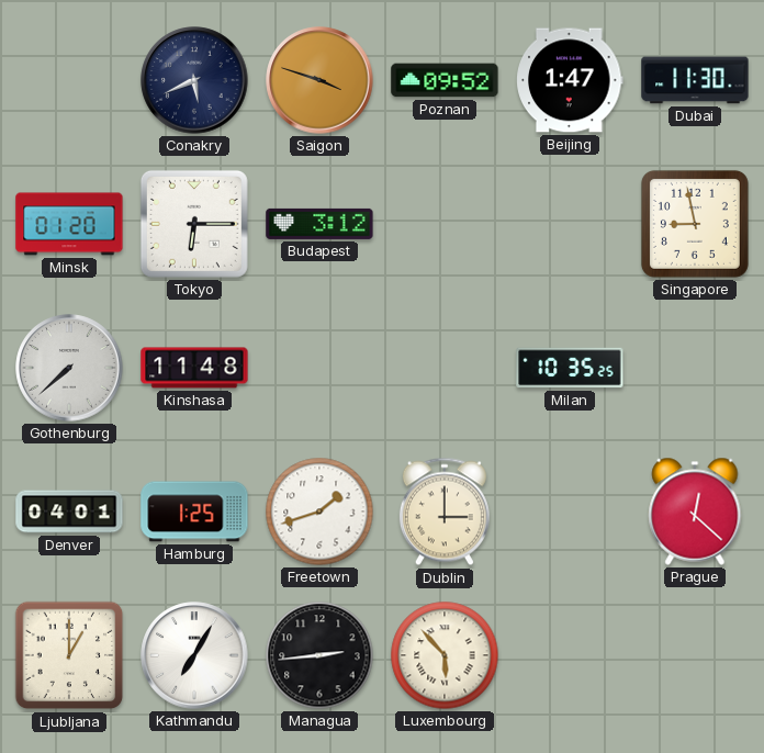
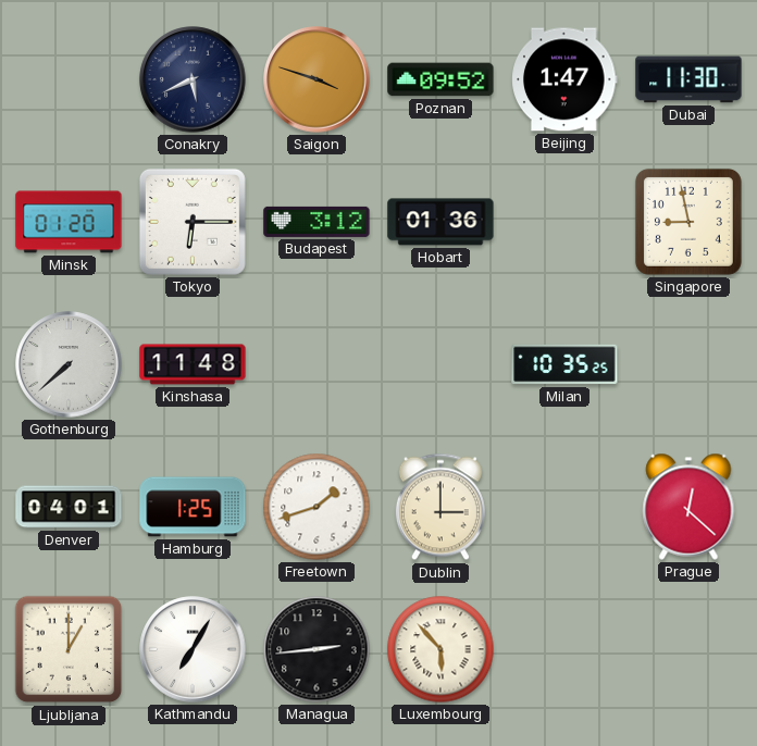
Hobart: none -> 01:36
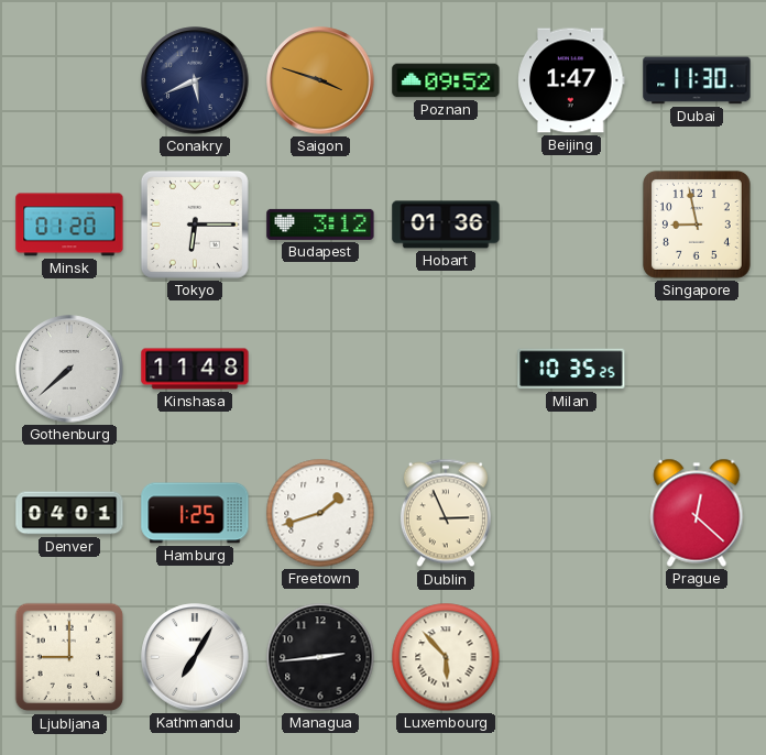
Dublin: 3:00 -> 2:56
Ljubljana: 1:00 -> 9:00
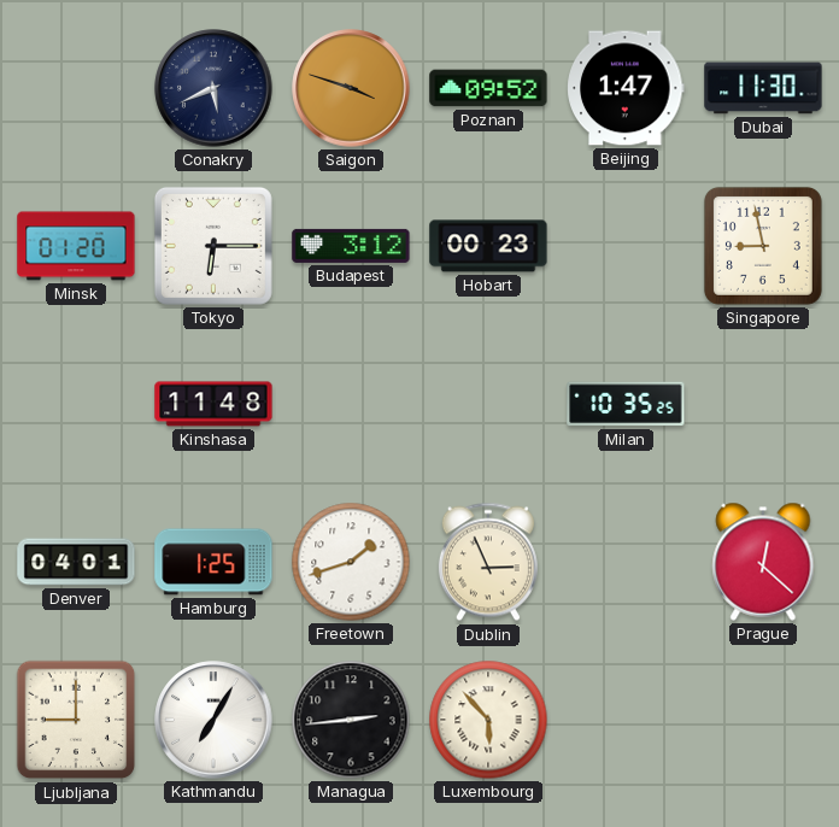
Hobart: 01:36 -> 00:23
Gothenburg: 7:38 -> none
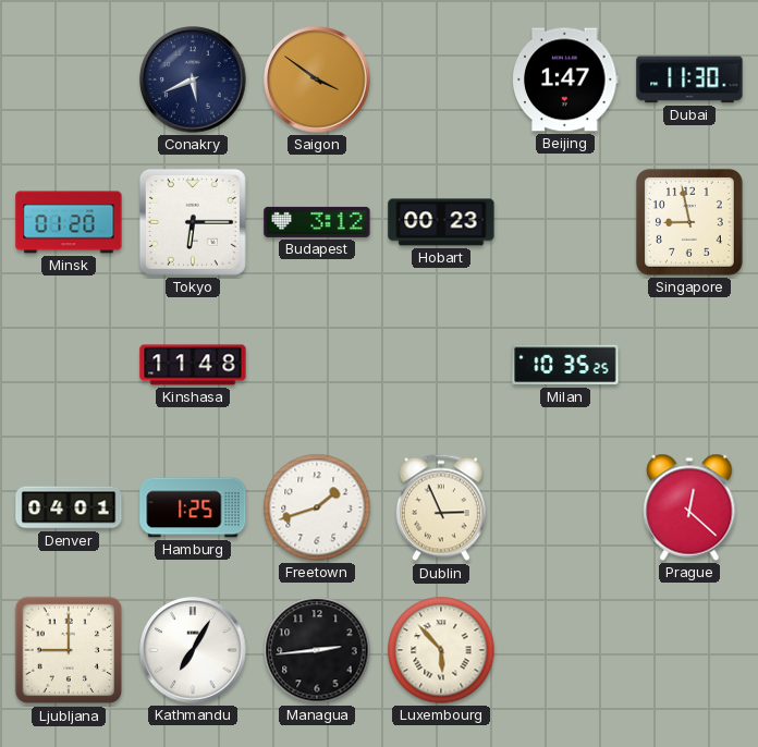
Saigon: 3:48 -> 3:51
Poznan: 09:52 -> none
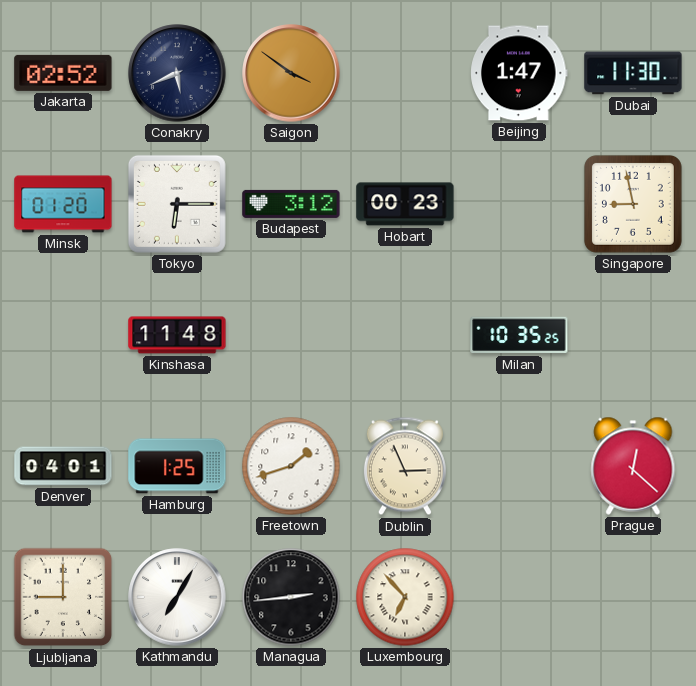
Jakarta: none -> 02:52
Luxembourg: 5:53 -> 6:53
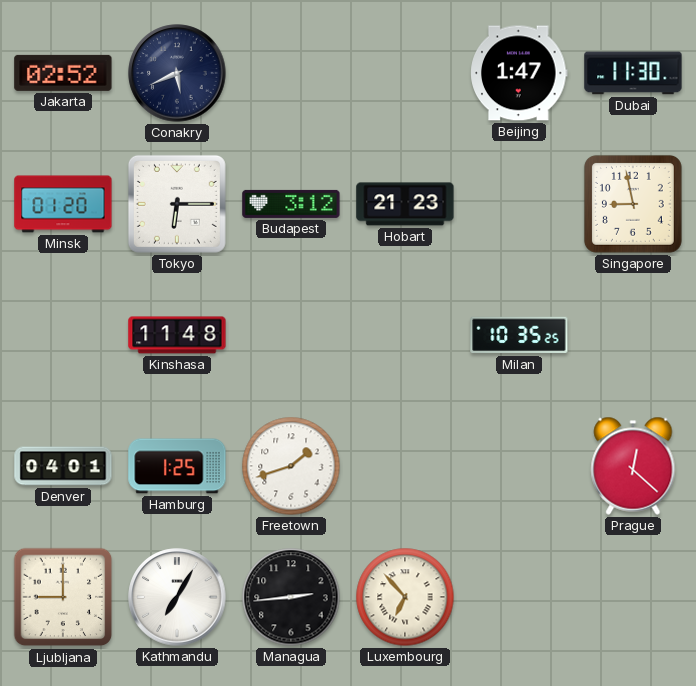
Saigon: 3:51 -> none
Hobart: 00:23 -> 21:23
Dublin: 2:56 -> none
